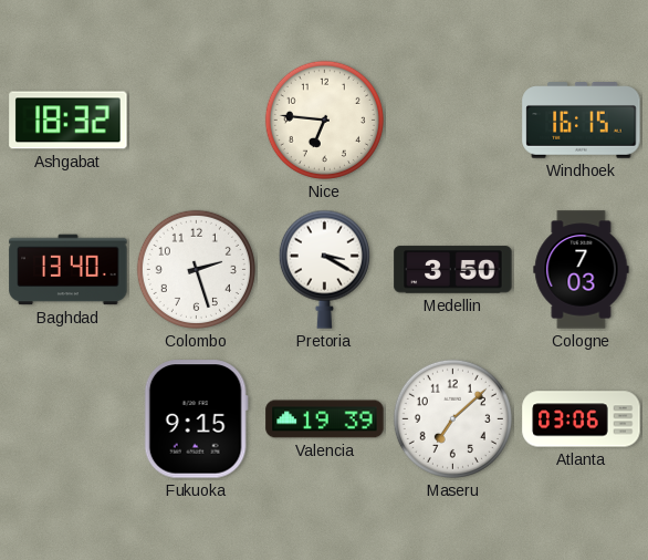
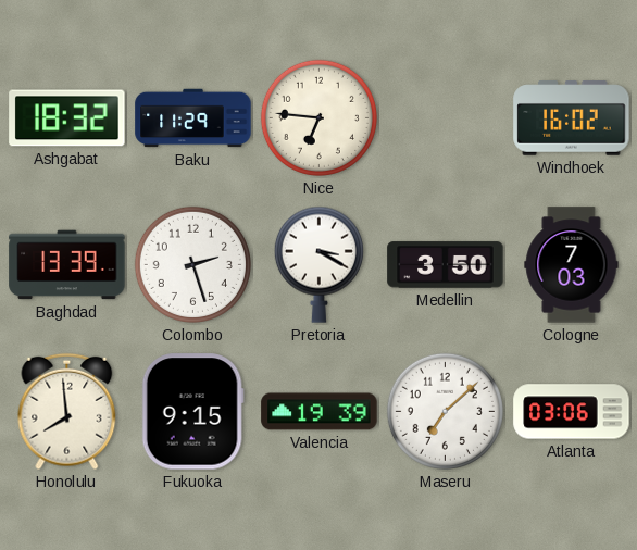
Baku: none -> 11:29
Windhoek: 16:15 -> 16:02
Baghdad: 13:40 -> 13:39
Honolulu: none -> 7:59
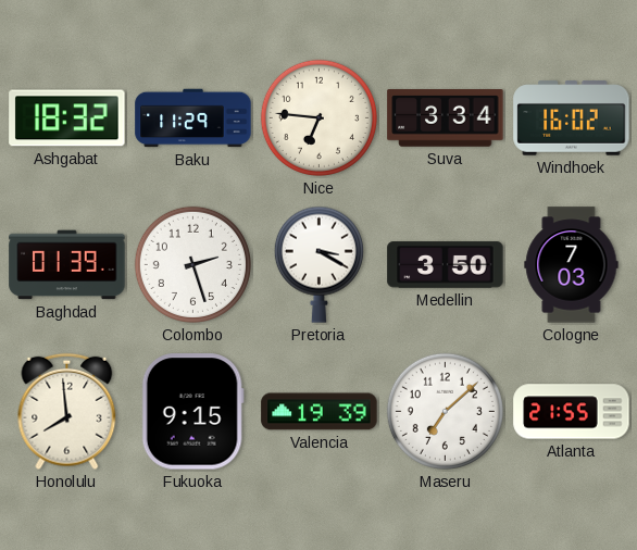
Suva: none -> 3:34
Baghdad: 13:39 -> 01:39
Atlanta: 03:06 -> 21:55
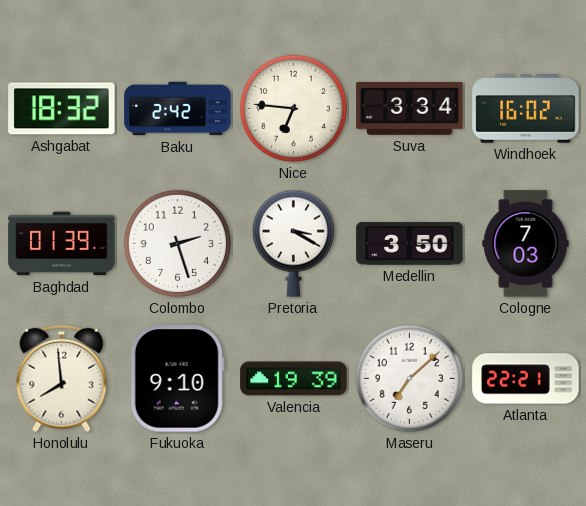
Baku: 11:29 -> 2:42
Fukuoka: 9:15 -> 9:10
Atlanta: 21:55 -> 22:21
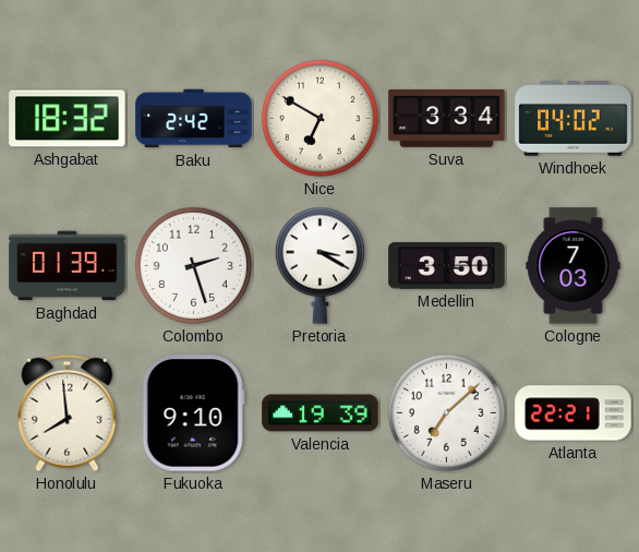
Nice: 6:46 -> 6:50
Windhoek: 16:02 -> 04:02
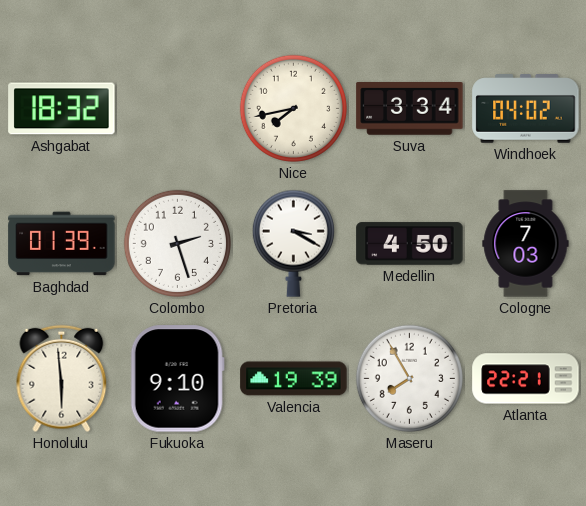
Baku: 2:42 -> none
Nice: 6:50 -> 7:43
Medellin: 3:50 -> 4:50
Honolulu: 7:59 -> 5:59
Maseru: 7:08 -> 7:55
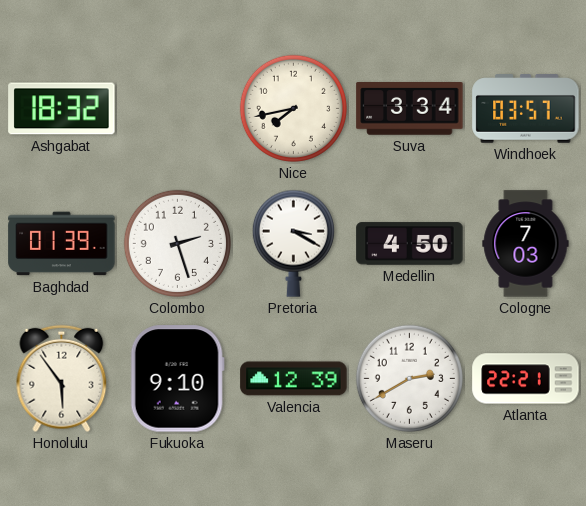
Windhoek: 04:02 -> 03:57
Honolulu: 5:59 -> 5:54
Valencia: 19:39 -> 12:39
Maseru: 7:55 -> 2:40
